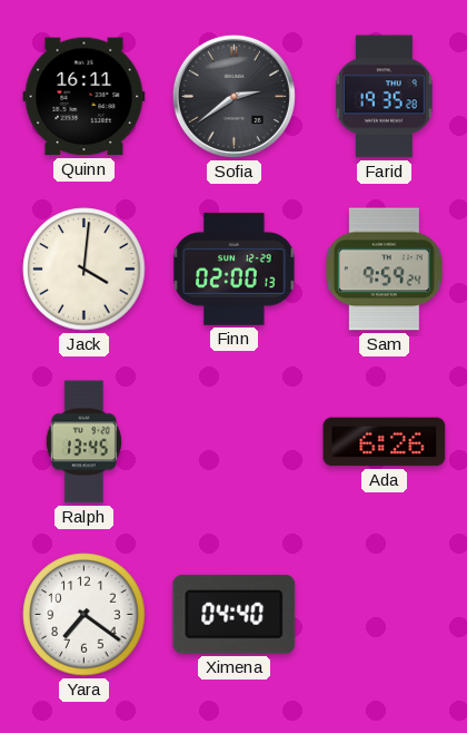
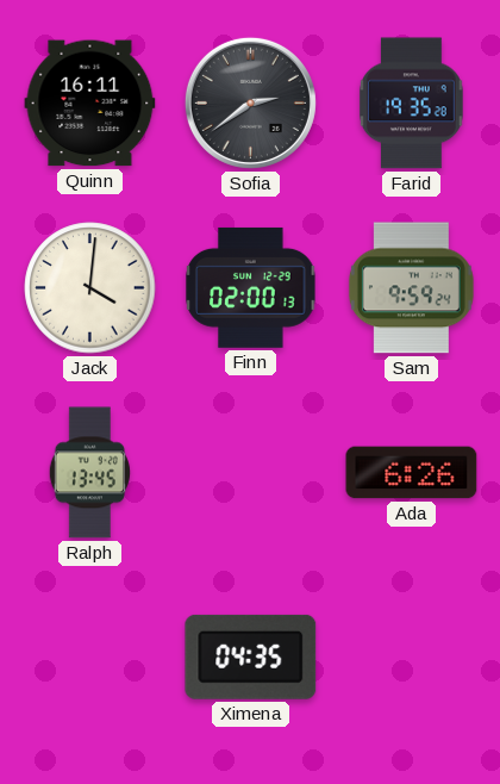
Yara: 7:21 -> none
Ximena: 04:40 -> 04:35
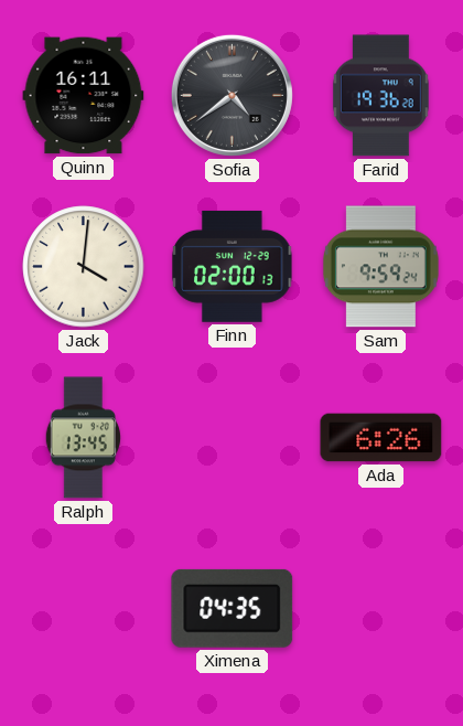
Sofia: 2:39 -> 4:39
Farid: 19:35 -> 19:36
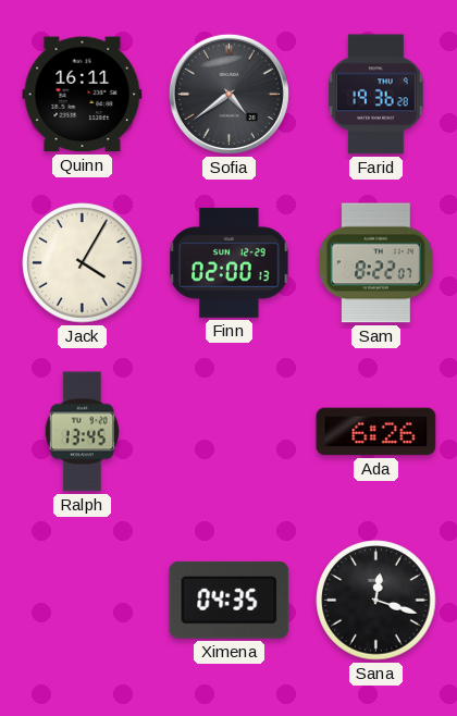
Jack: 4:01 -> 4:05
Sam: 9:59 -> 8:22
Sana: none -> 12:18
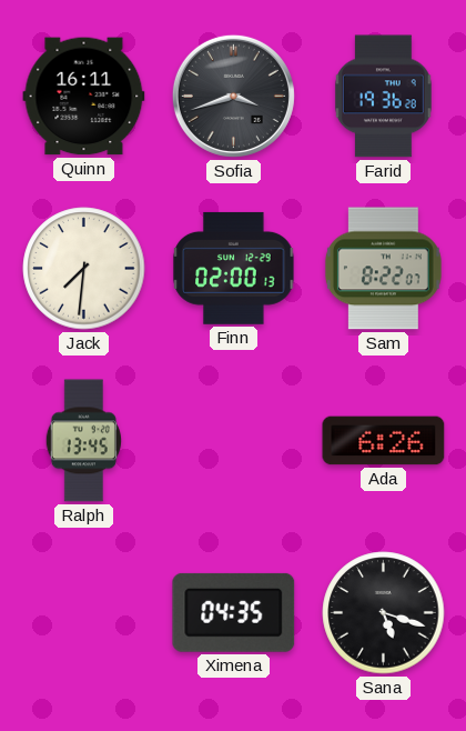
Sofia: 4:39 -> 3:42
Jack: 4:05 -> 7:31
Sana: 12:18 -> 5:18
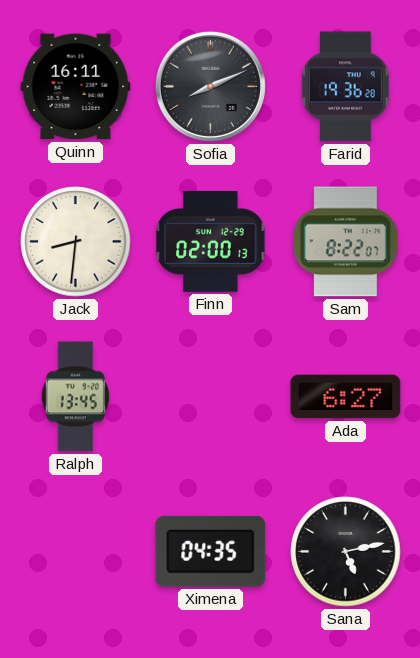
Sofia: 3:42 -> 8:11
Jack: 7:31 -> 8:31
Ada: 6:26 -> 6:27
Sana: 5:18 -> 5:13
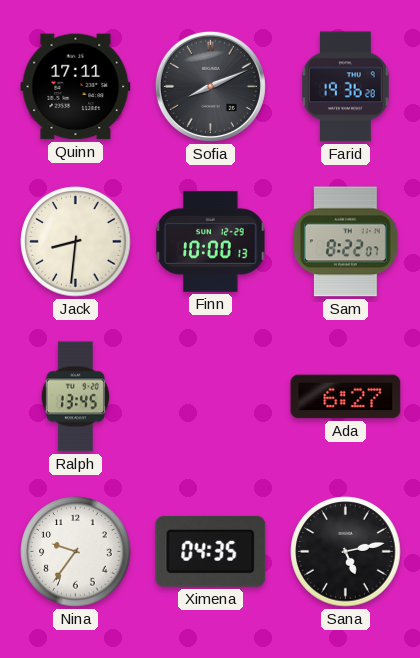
Quinn: 16:11 -> 17:11
Finn: 02:00 -> 10:00
Nina: none -> 9:36
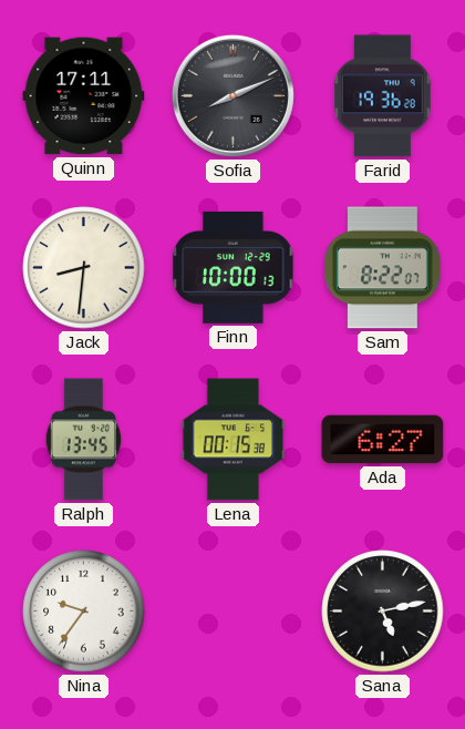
Lena: none -> 00:15
Ximena: 04:35 -> none
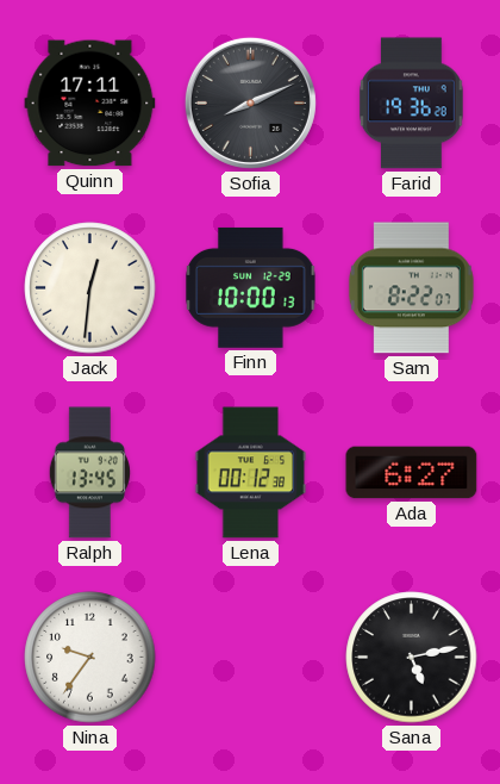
Jack: 8:31 -> 12:31
Lena: 00:15 -> 00:12
